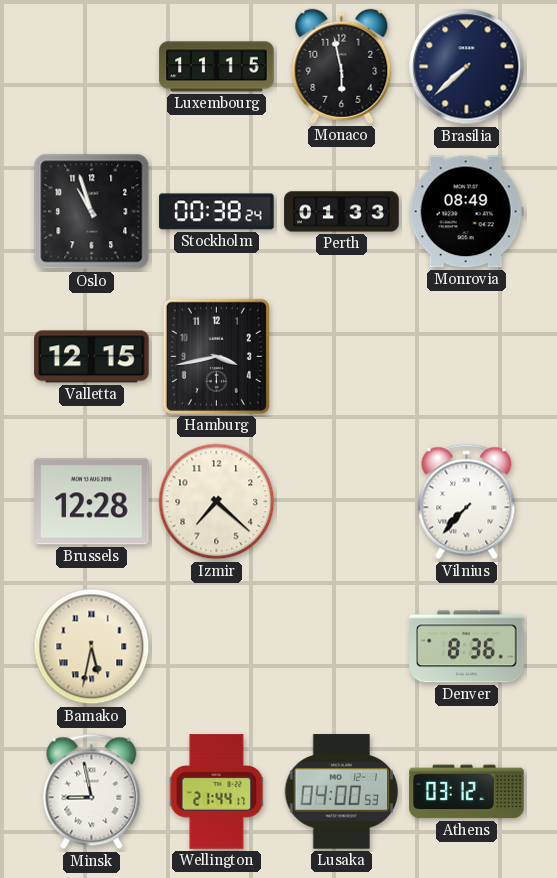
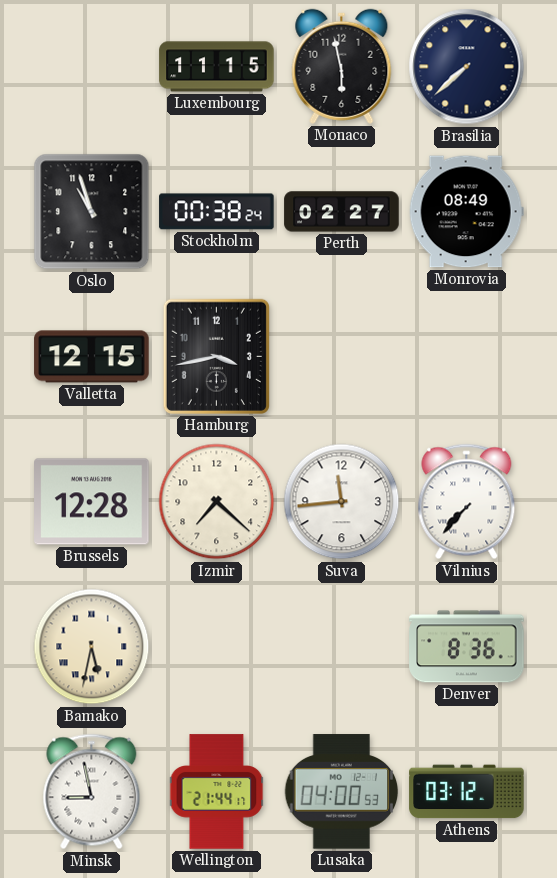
Perth: 01:33 -> 02:27
Suva: none -> 11:44
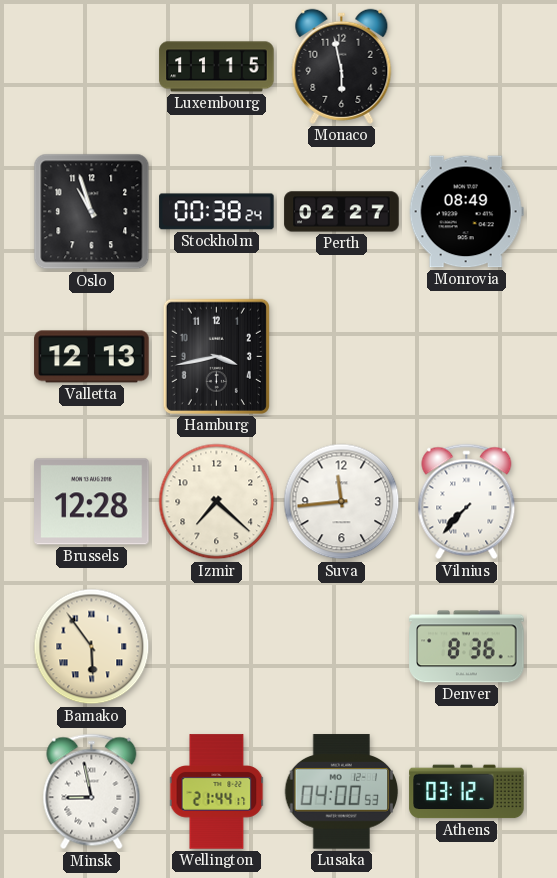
Brasilia: 7:38 -> none
Valletta: 12:15 -> 12:13
Bamako: 5:32 -> 5:54
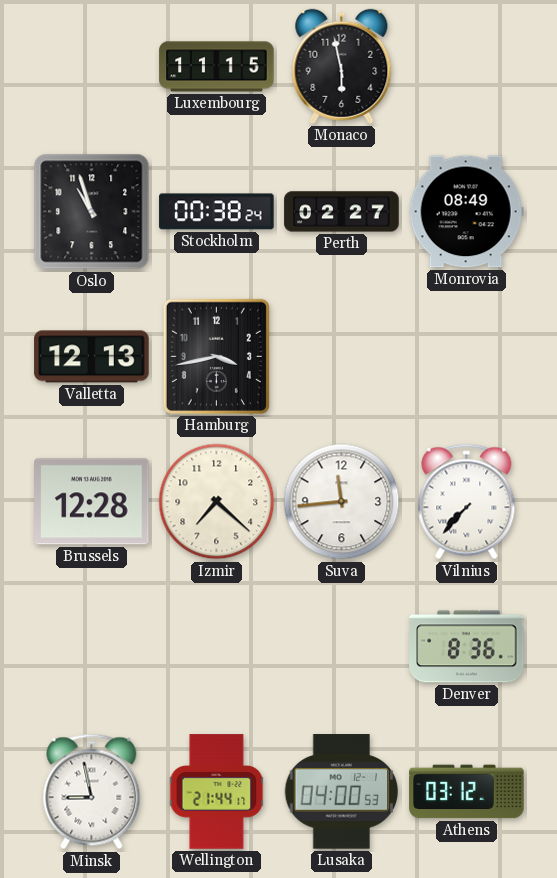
Bamako: 5:54 -> none
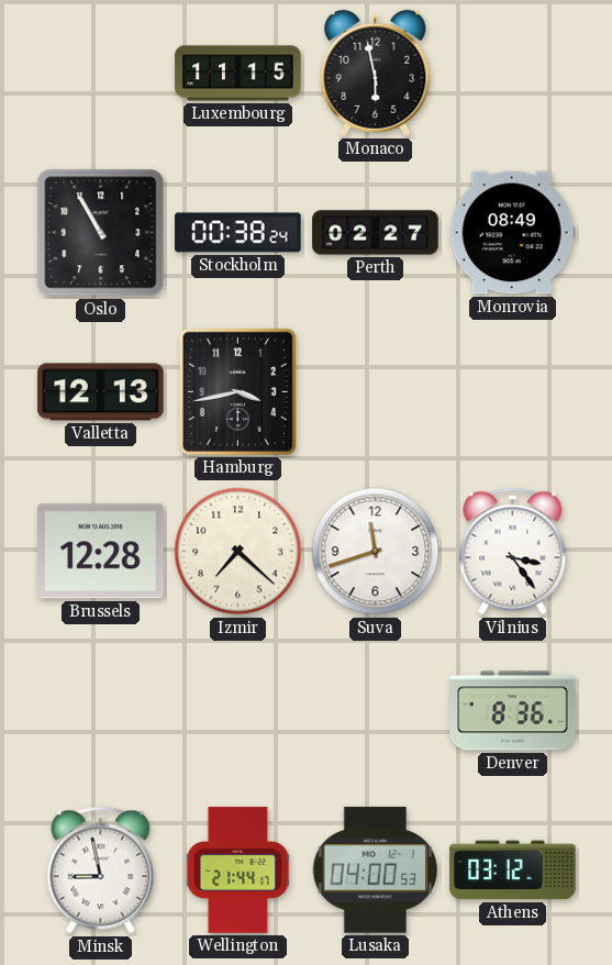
Oslo: 10:57 -> 10:55
Suva: 11:44 -> 11:42
Vilnius: 7:37 -> 3:24
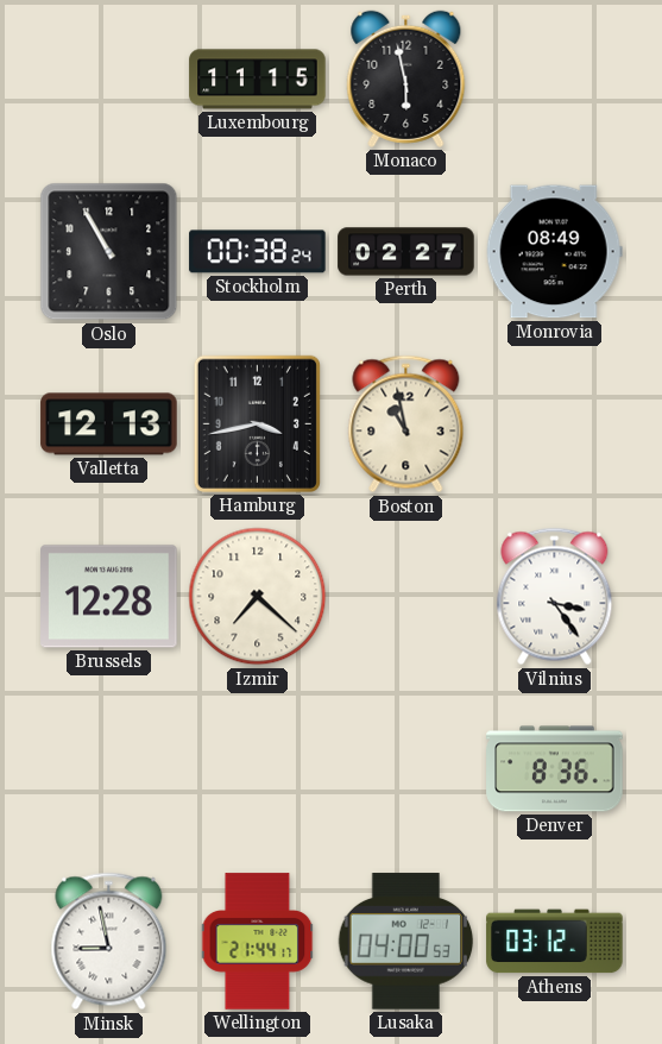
Boston: none -> 10:58
Suva: 11:42 -> none
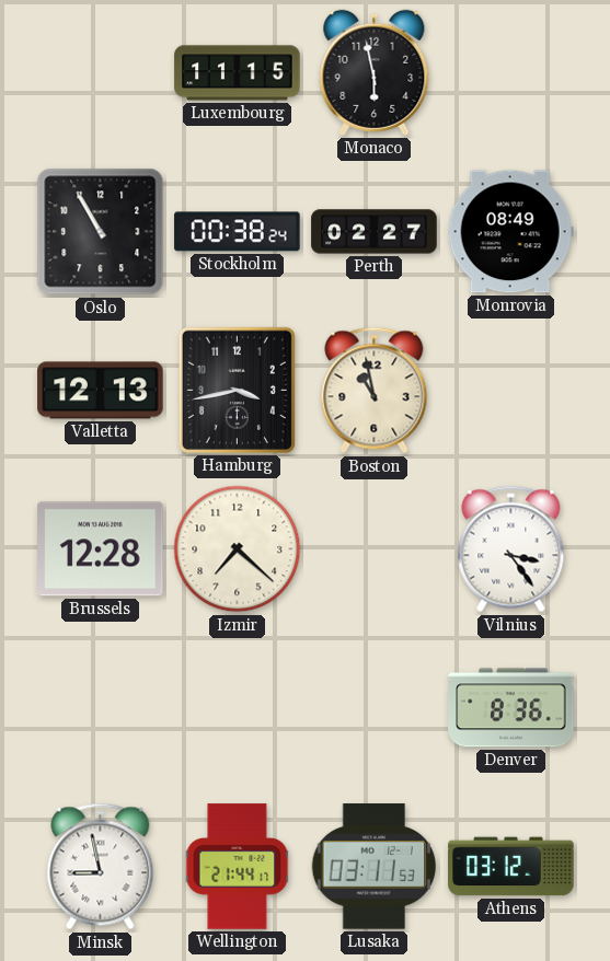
Lusaka: 04:00 -> 03:11
